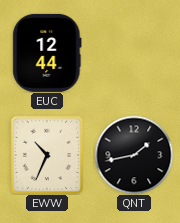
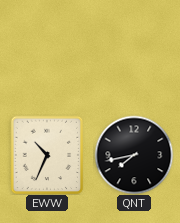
EUC: 12:44 -> none
QNT: 1:43 -> 7:43
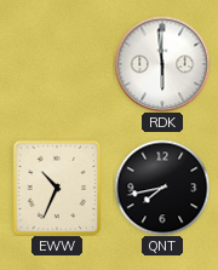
RDK: none -> 5:59
